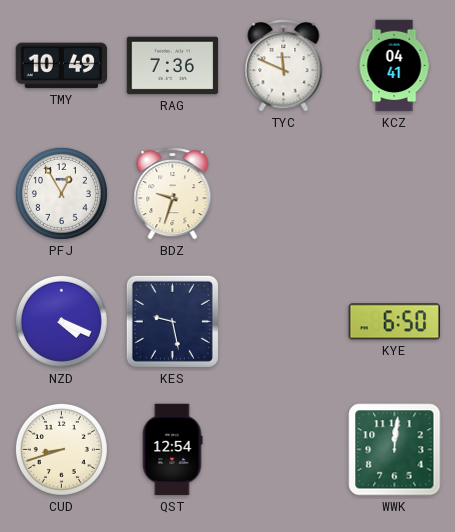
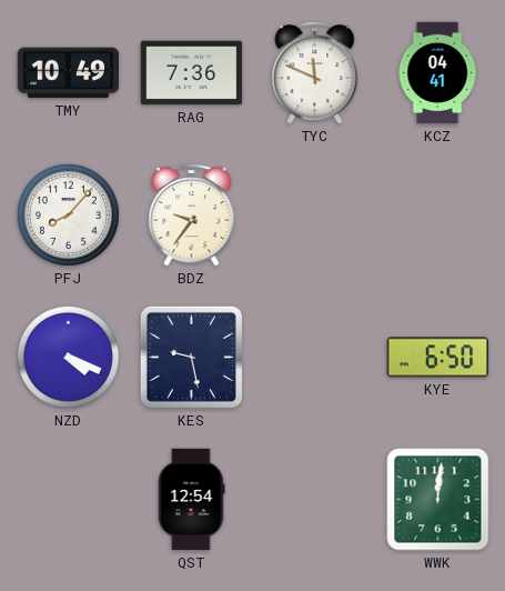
PFJ: 12:55 -> 8:07
BDZ: 9:33 -> 9:36
CUD: 8:42 -> none
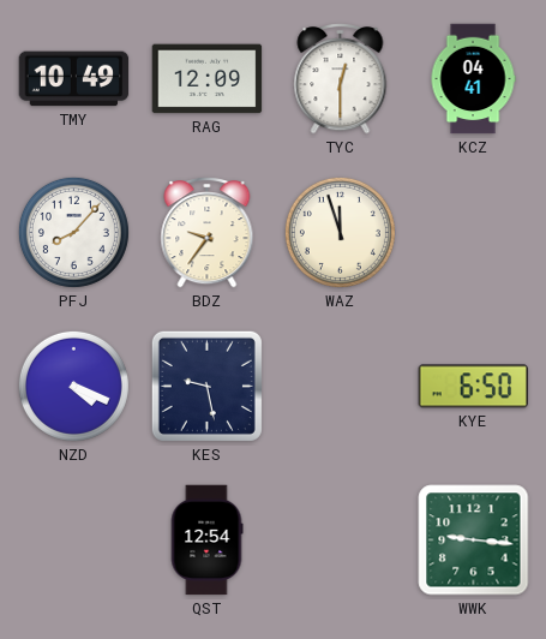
RAG: 7:36 -> 12:09
TYC: 11:49 -> 12:30
WAZ: none -> 11:57
WWK: 12:01 -> 9:16
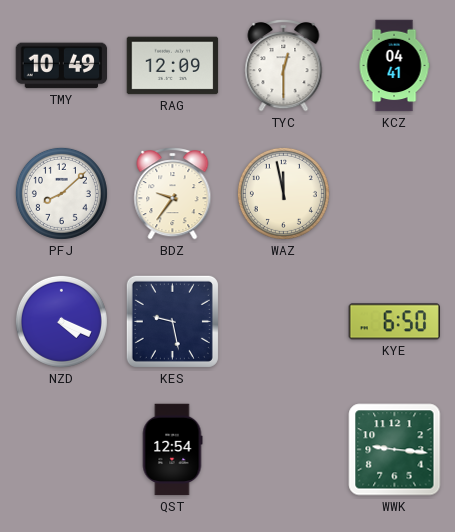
PFJ: 8:07 -> 8:08
WAZ: 11:57 -> 11:58
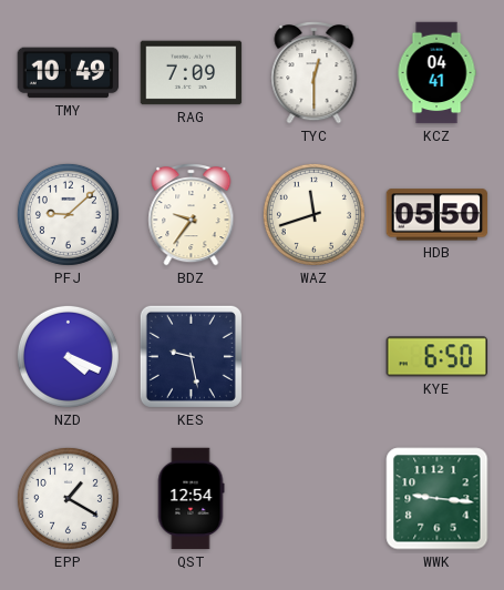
RAG: 12:09 -> 7:09
PFJ: 8:08 -> 9:08
WAZ: 11:58 -> 11:42
HDB: none -> 05:50
EPP: none -> 1:20
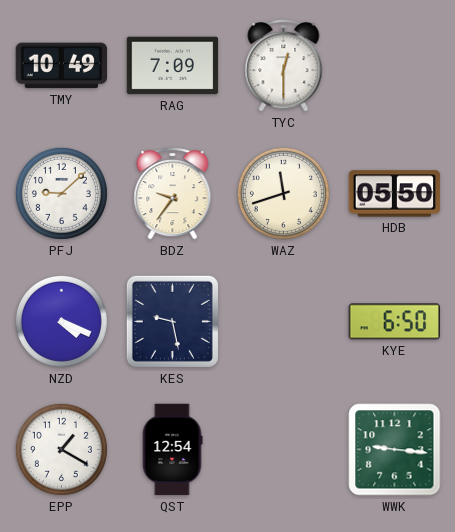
KCZ: 04:41 -> none
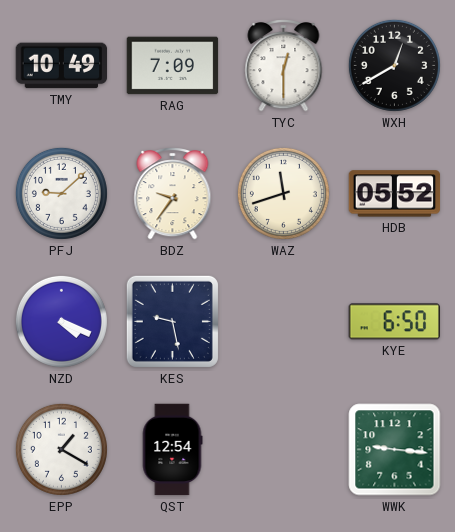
WXH: none -> 12:40
HDB: 05:50 -> 05:52
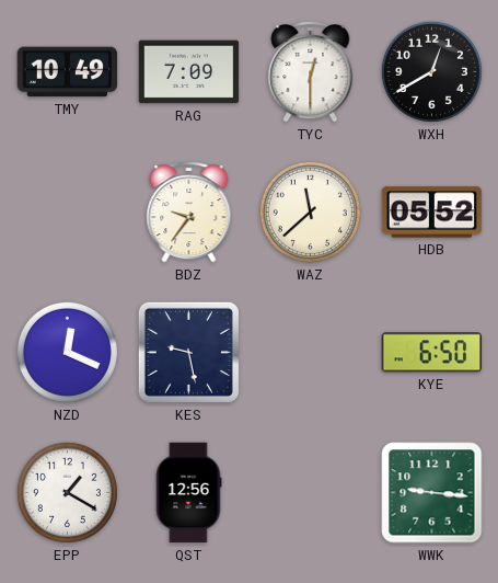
PFJ: 9:08 -> none
WAZ: 11:42 -> 11:38
NZD: 4:19 -> 12:19
QST: 12:54 -> 12:56
